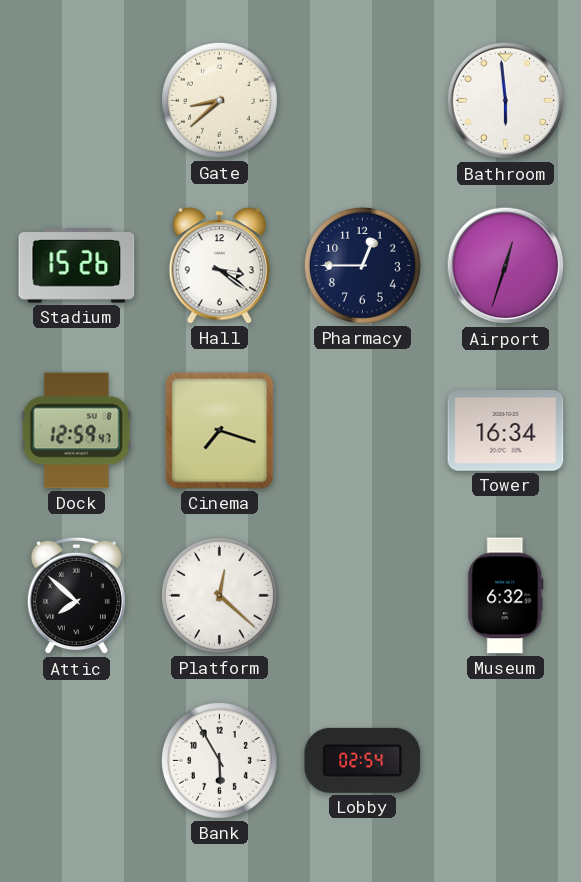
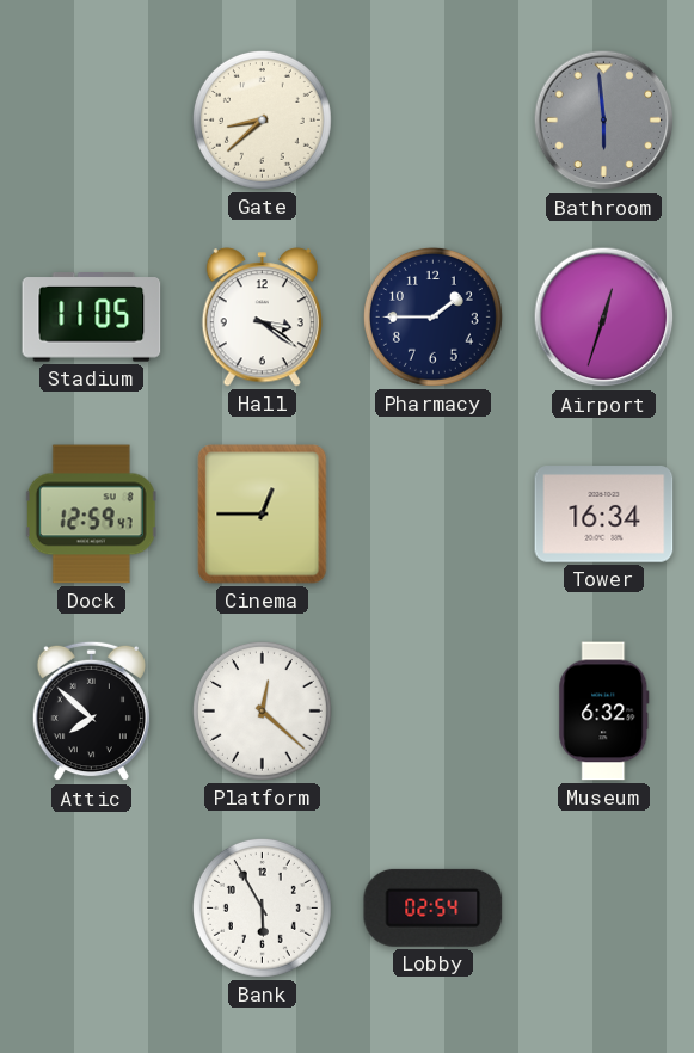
Bathroom dial: white -> grey
Stadium: 15:26 -> 11:05
Pharmacy: 12:45 -> 1:45
Cinema: 7:18 -> 12:45
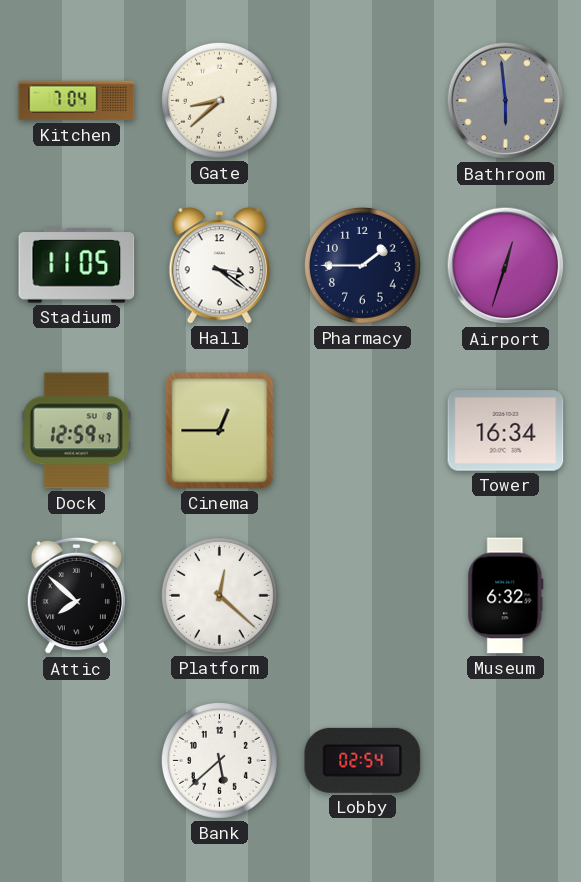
Kitchen: none -> 7:04
Bank: 5:55 -> 5:38
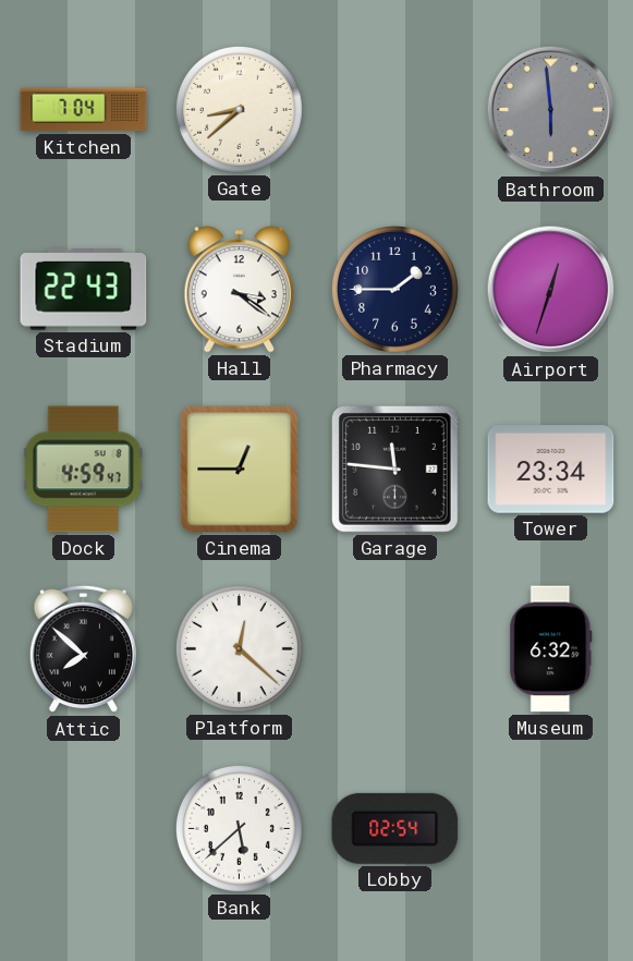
Stadium: 11:05 -> 22:43
Dock: 12:59 -> 4:59
Garage: none -> 11:46
Tower: 16:34 -> 23:34
